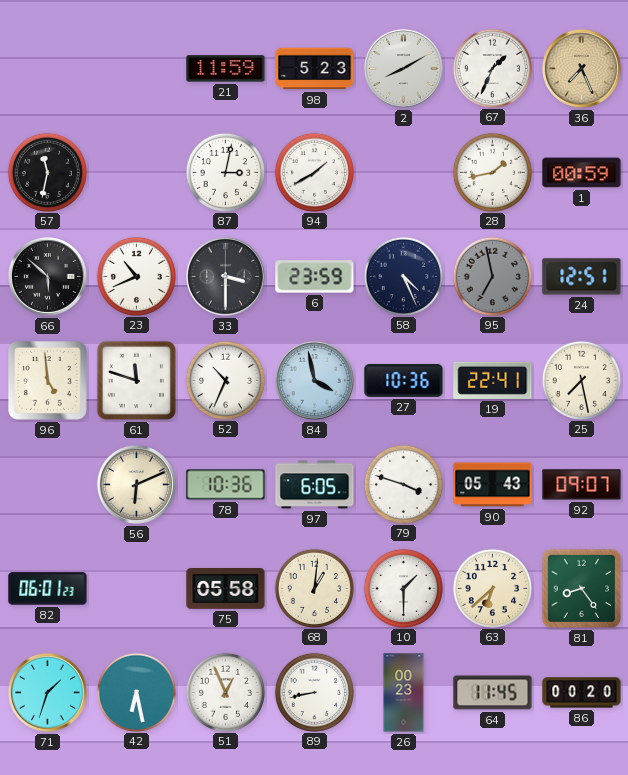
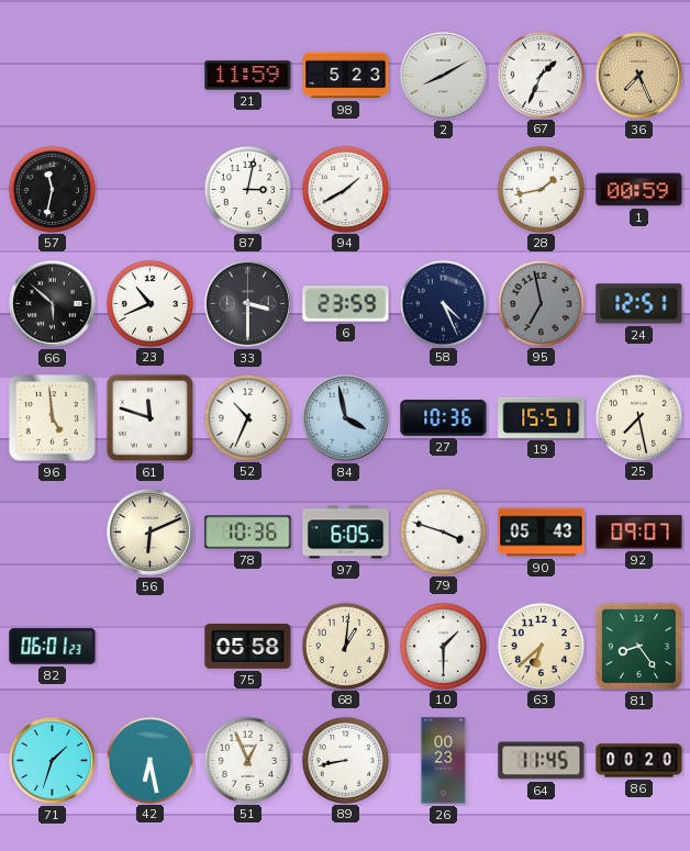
19: 22:41 -> 15:51
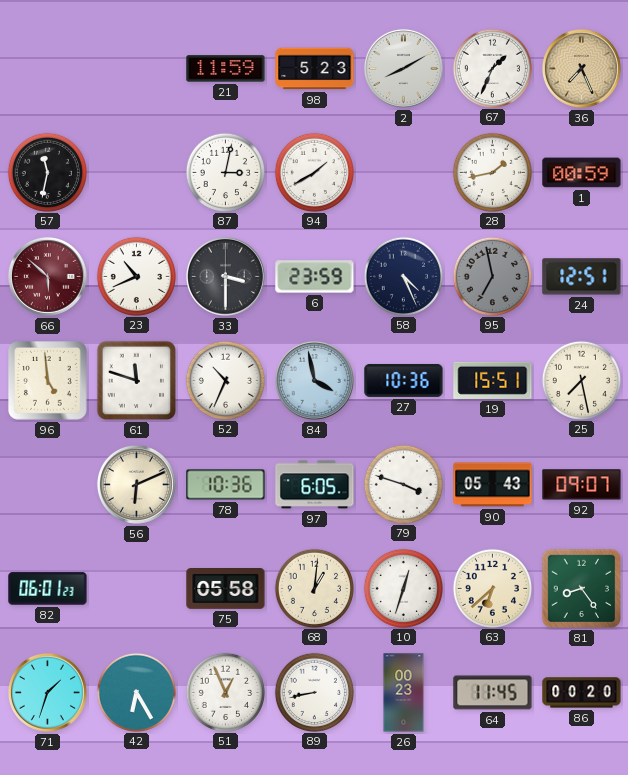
66 dial: black -> burgundy
10: 1:30 -> 12:33
42: 6:28 -> 6:25
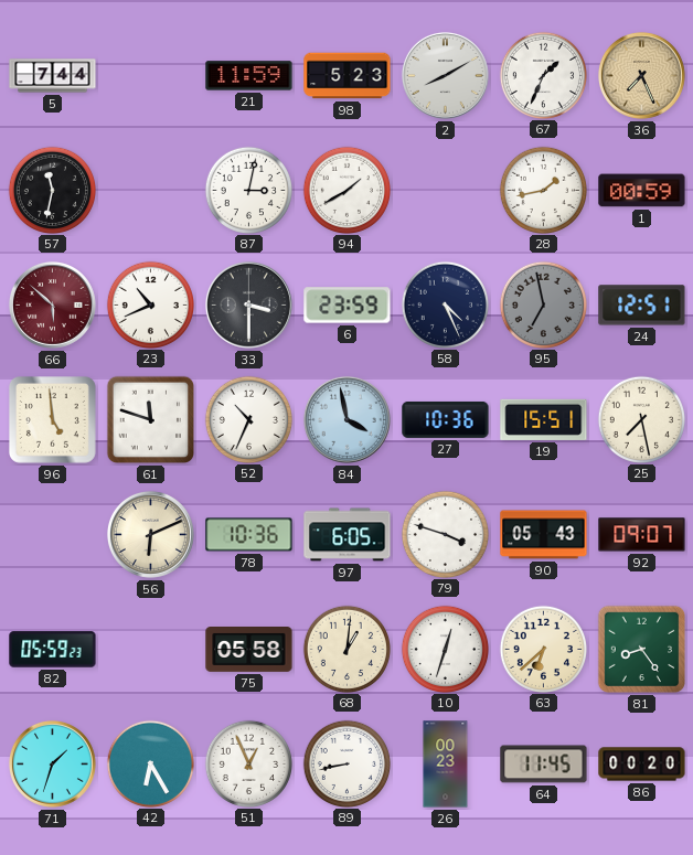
5: none -> 7:44
82: 06:01 -> 05:59
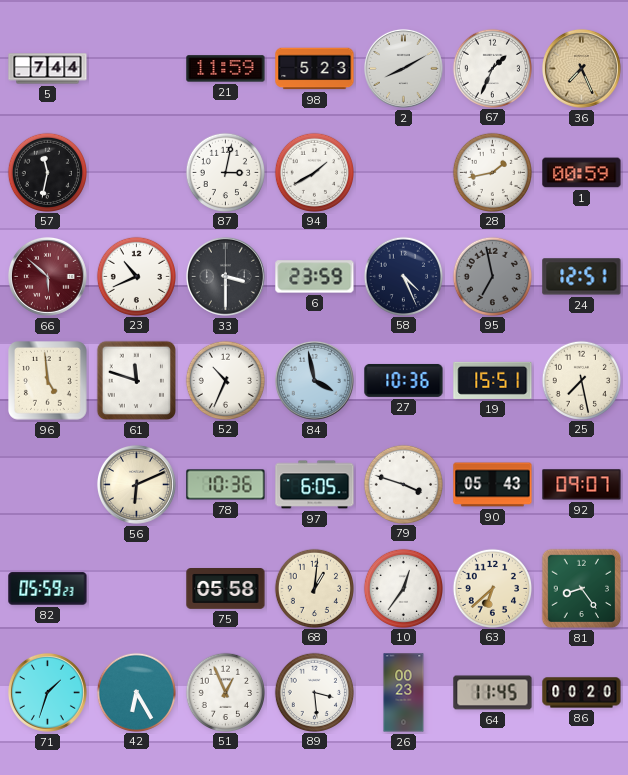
10: 12:33 -> 12:36
89: 8:43 -> 3:29
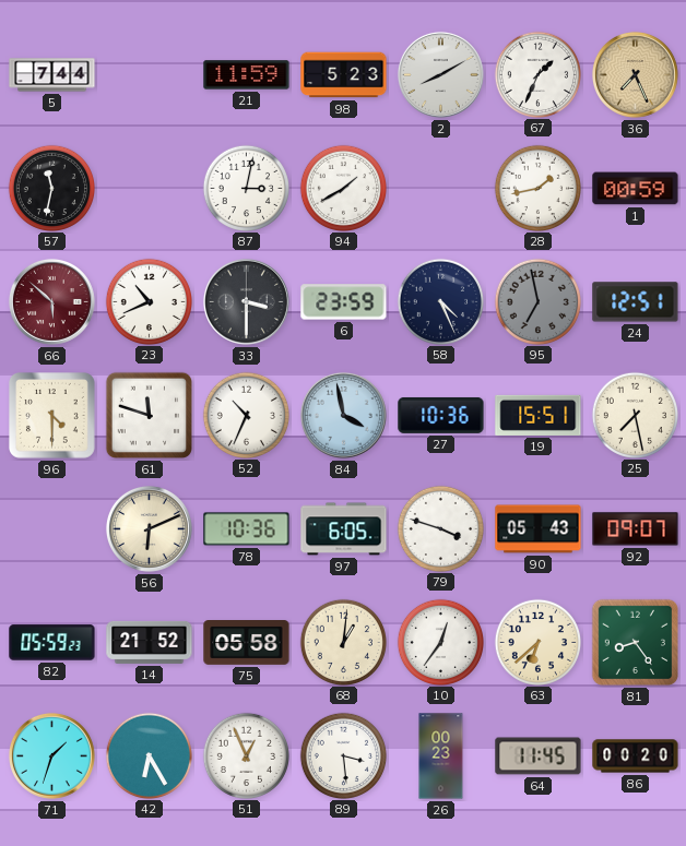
96: 4:59 -> 4:30
14: none -> 21:52
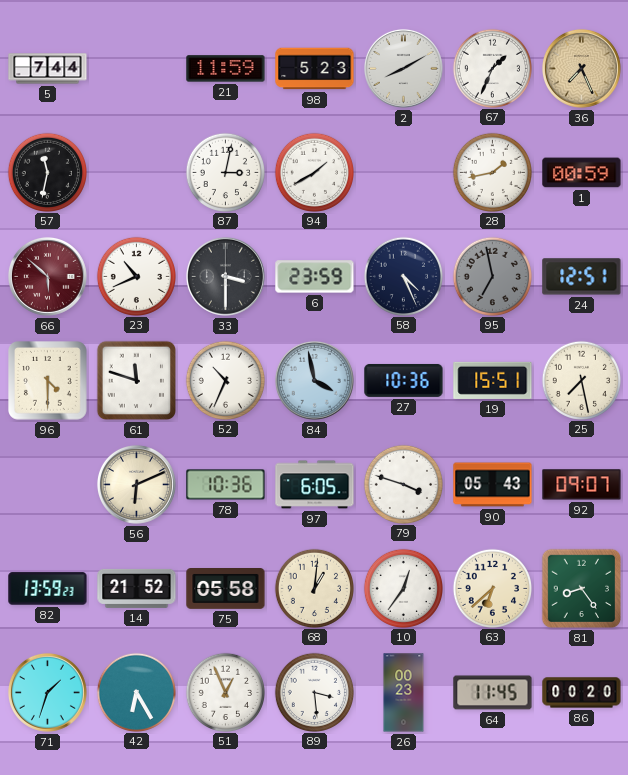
82: 05:59 -> 13:59
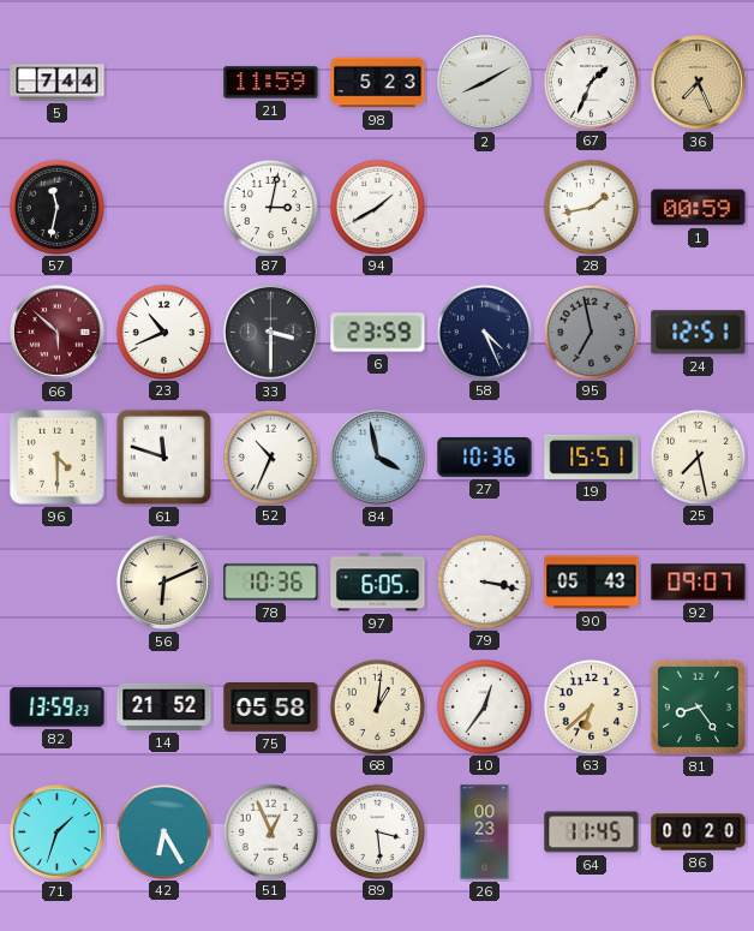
79: 3:48 -> 3:17
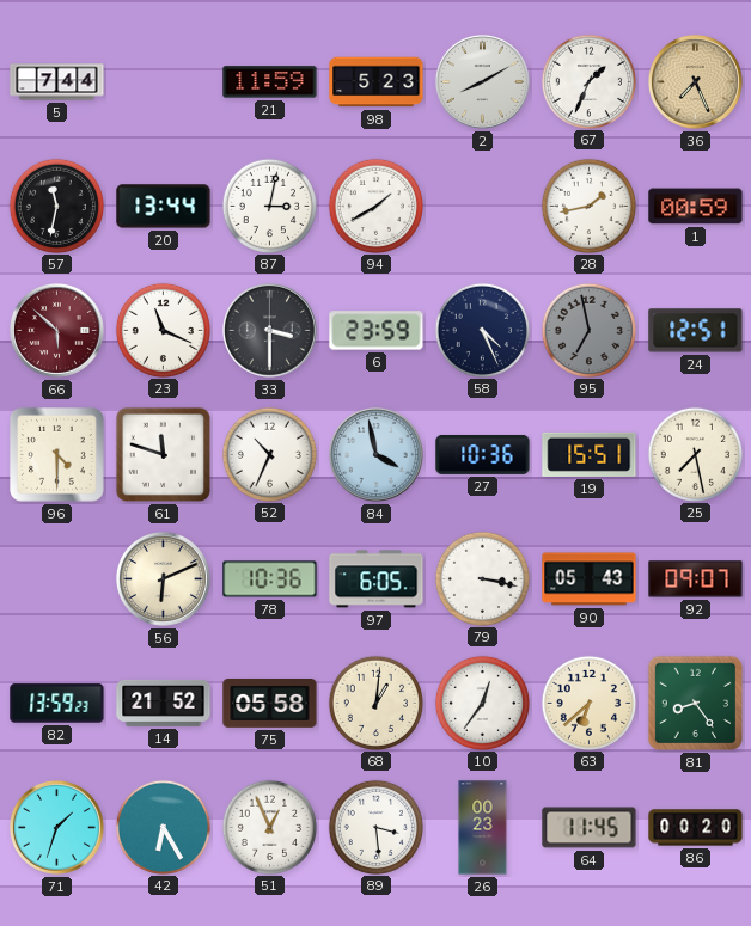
20: none -> 13:44
23: 10:41 -> 11:19
